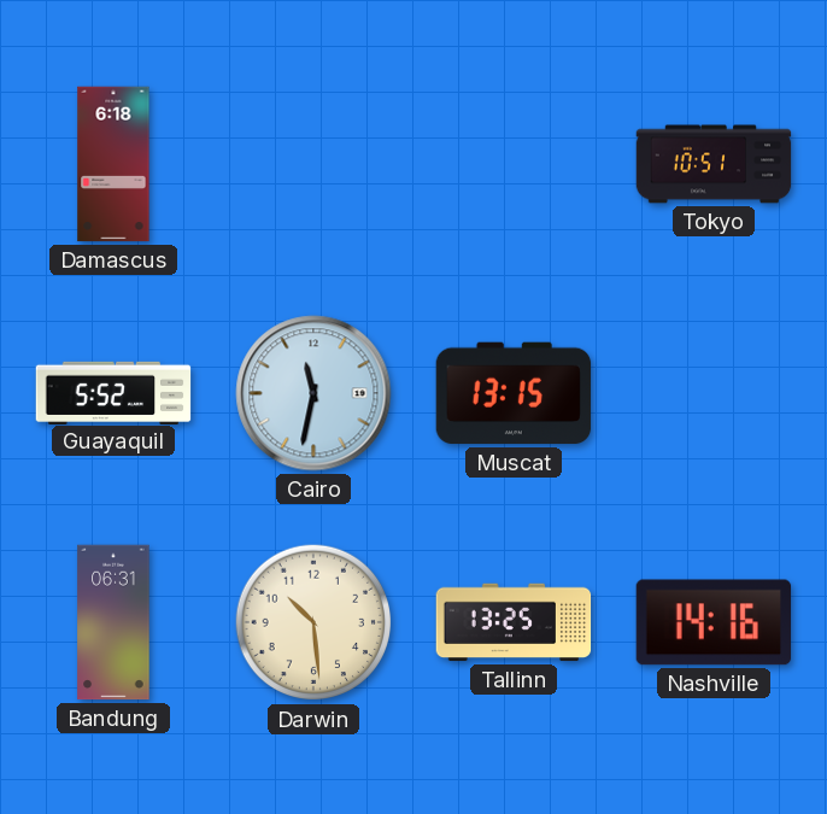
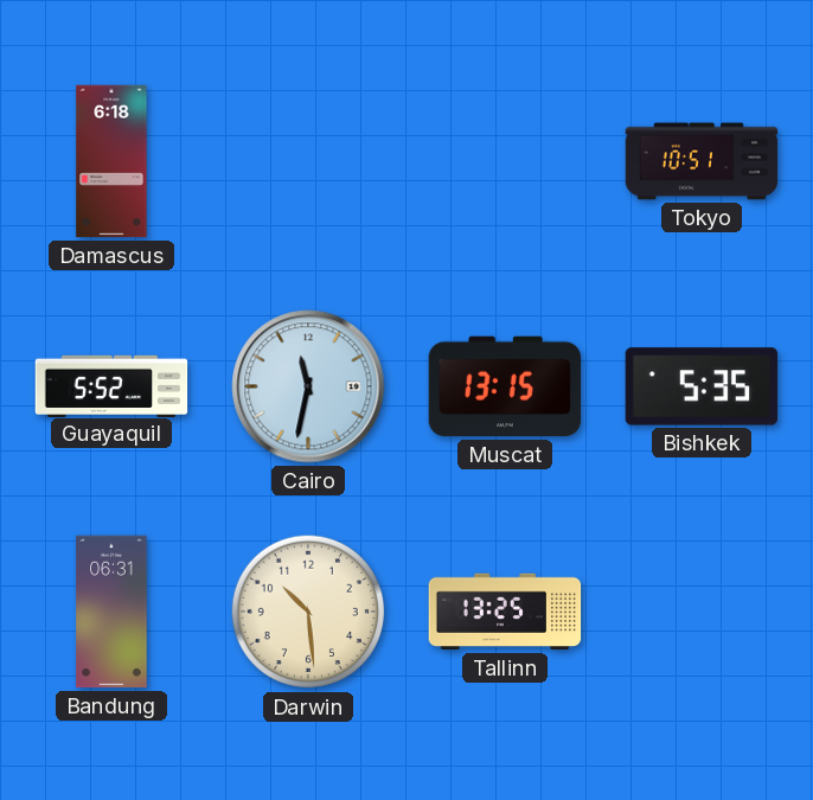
Bishkek: none -> 5:35
Nashville: 14:16 -> none
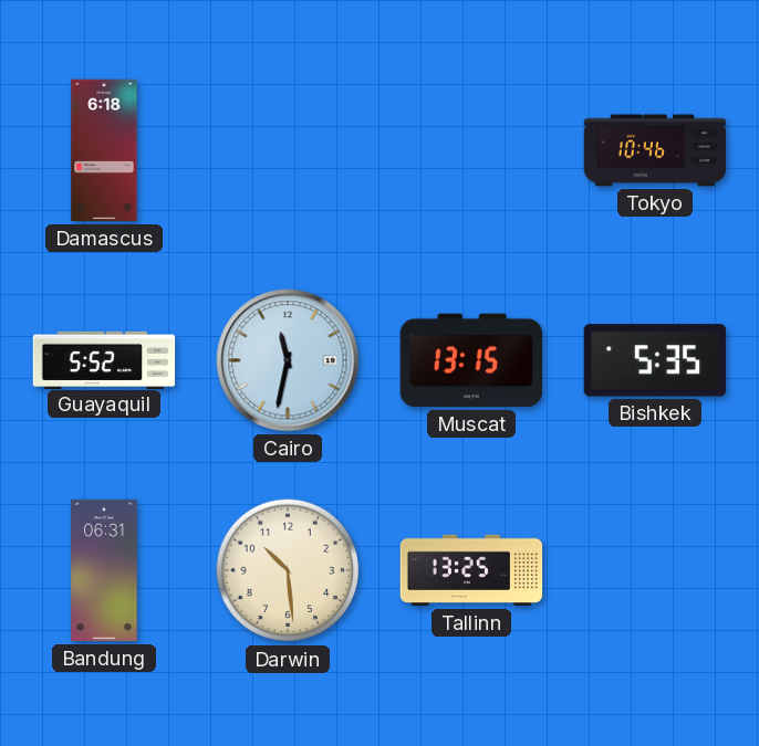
Tokyo: 10:51 -> 10:46
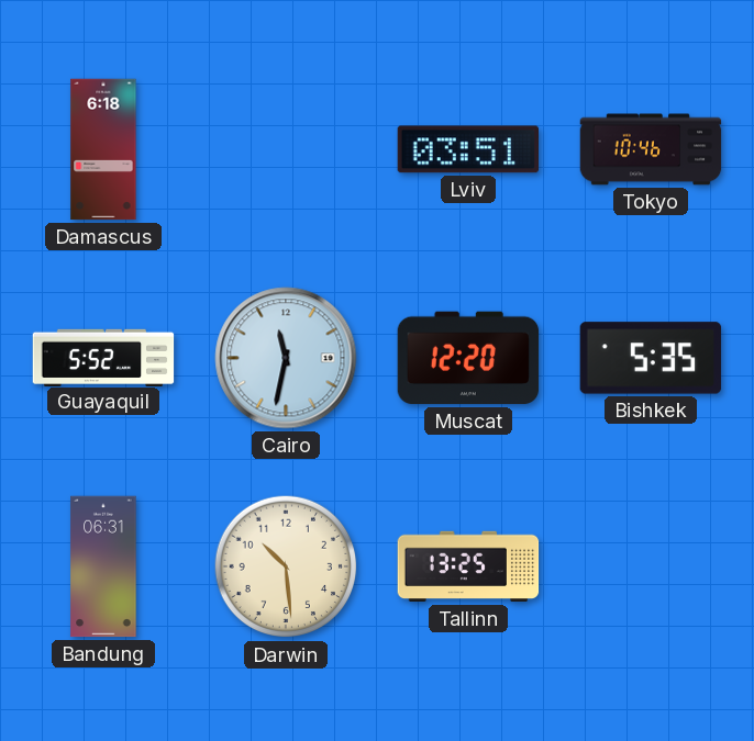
Lviv: none -> 03:51
Muscat: 13:15 -> 12:20
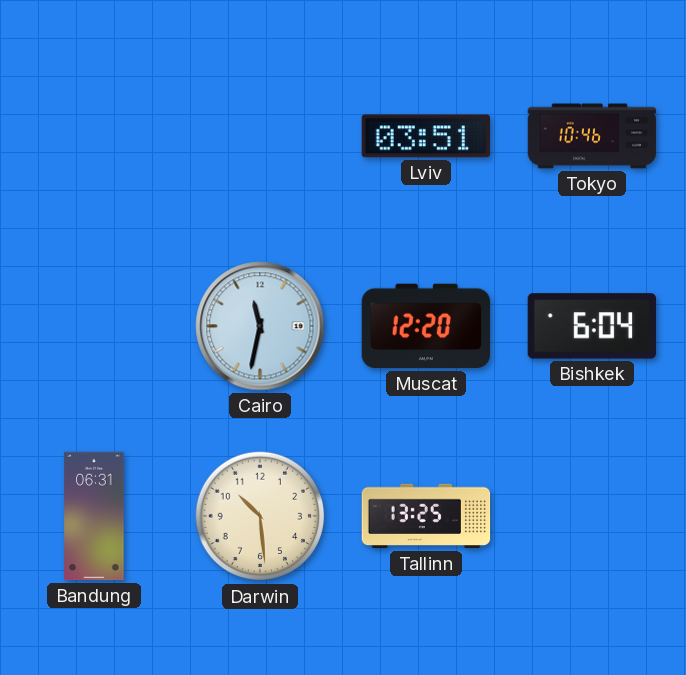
Damascus: 6:18 -> none
Guayaquil: 5:52 -> none
Bishkek: 5:35 -> 6:04
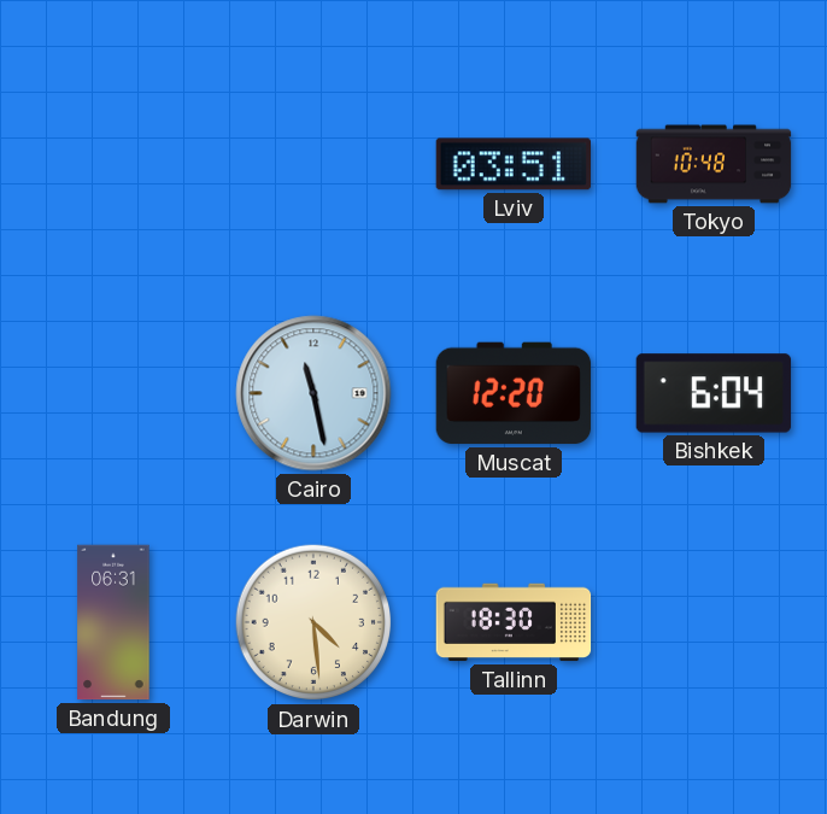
Tokyo: 10:46 -> 10:48
Cairo: 11:32 -> 11:28
Darwin: 10:29 -> 4:29
Tallinn: 13:25 -> 18:30
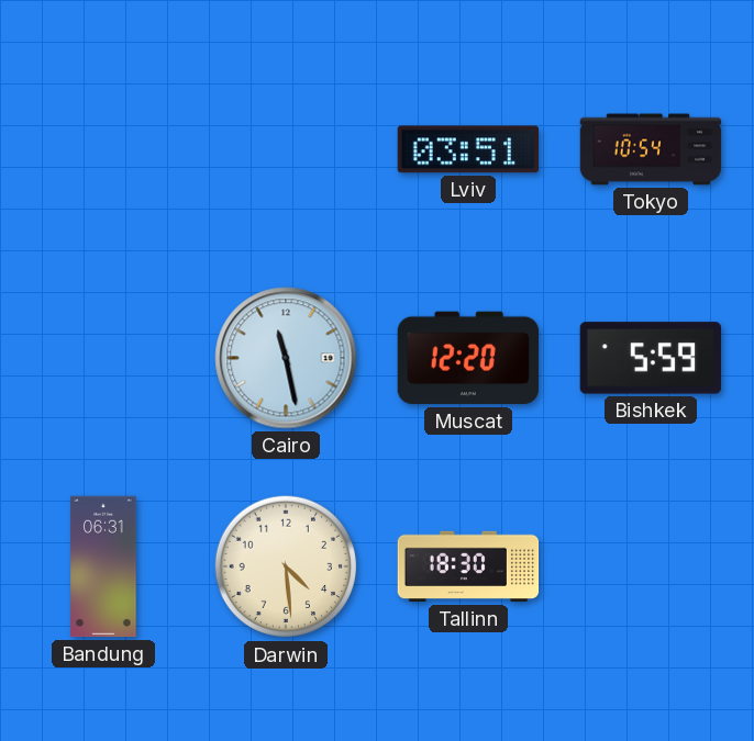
Tokyo: 10:48 -> 10:54
Bishkek: 6:04 -> 5:59
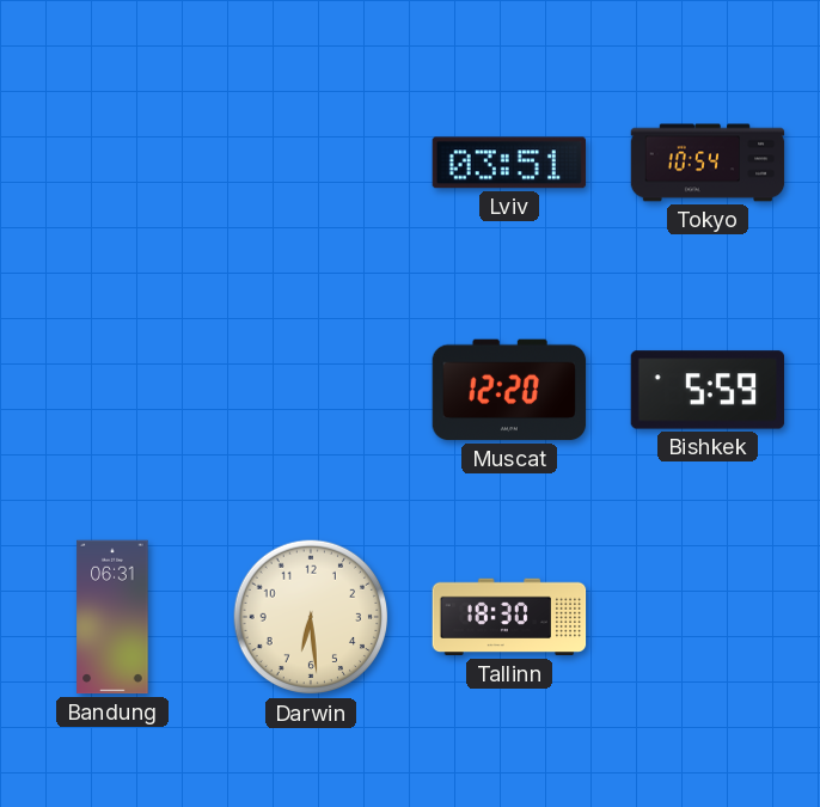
Cairo: 11:28 -> none
Darwin: 4:29 -> 6:29
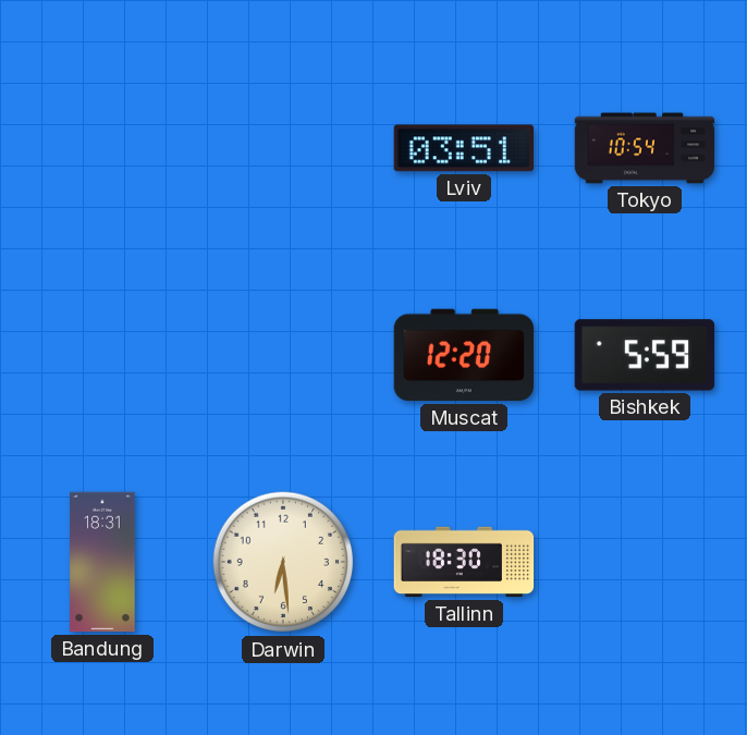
Bandung: 06:31 -> 18:31
